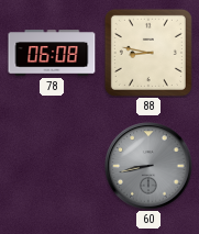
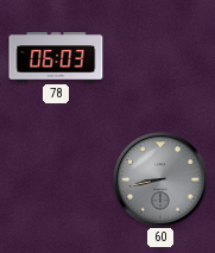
78: 06:08 -> 06:03
88: 8:47 -> none
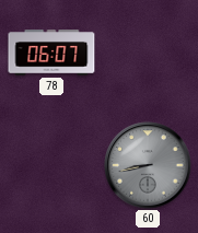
78: 06:03 -> 06:07
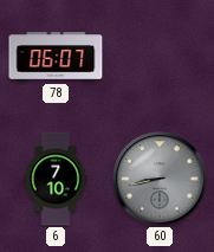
6: none -> 7:10
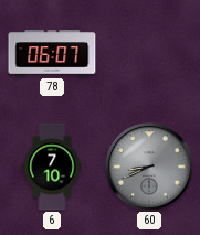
60: 8:43 -> 8:41
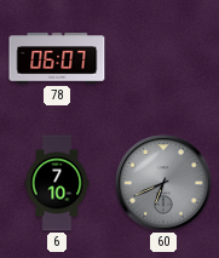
60: 8:41 -> 6:41
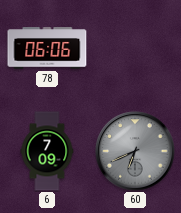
78: 06:07 -> 06:06
6: 7:10 -> 7:09
